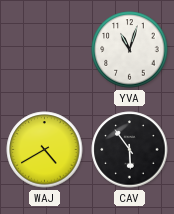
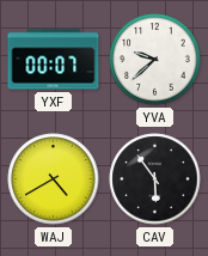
YXF: none -> 00:07
YVA: 11:03 -> 9:38
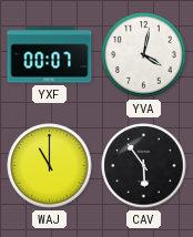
YVA: 9:38 -> 4:02
WAJ: 4:40 -> 11:00
